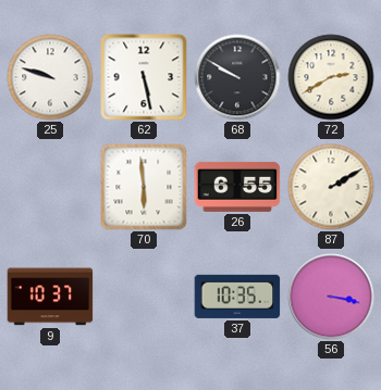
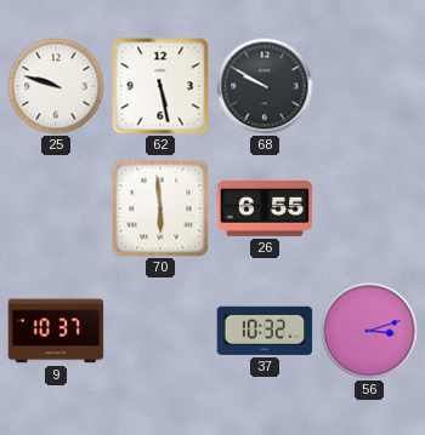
72: 2:40 -> none
87: 2:10 -> none
37: 10:35 -> 10:32
56: 3:17 -> 3:12
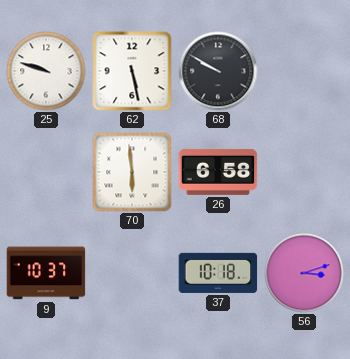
26: 6:55 -> 6:58
37: 10:32 -> 10:18
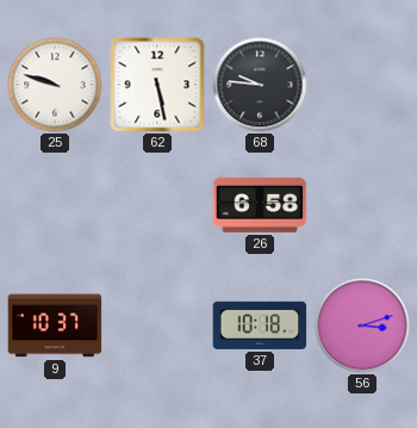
68: 9:50 -> 9:46
70: 5:59 -> none
